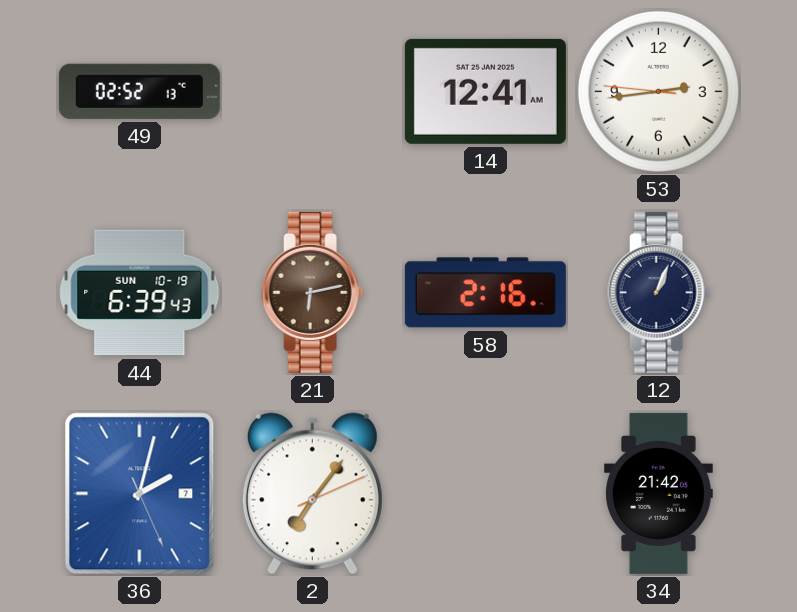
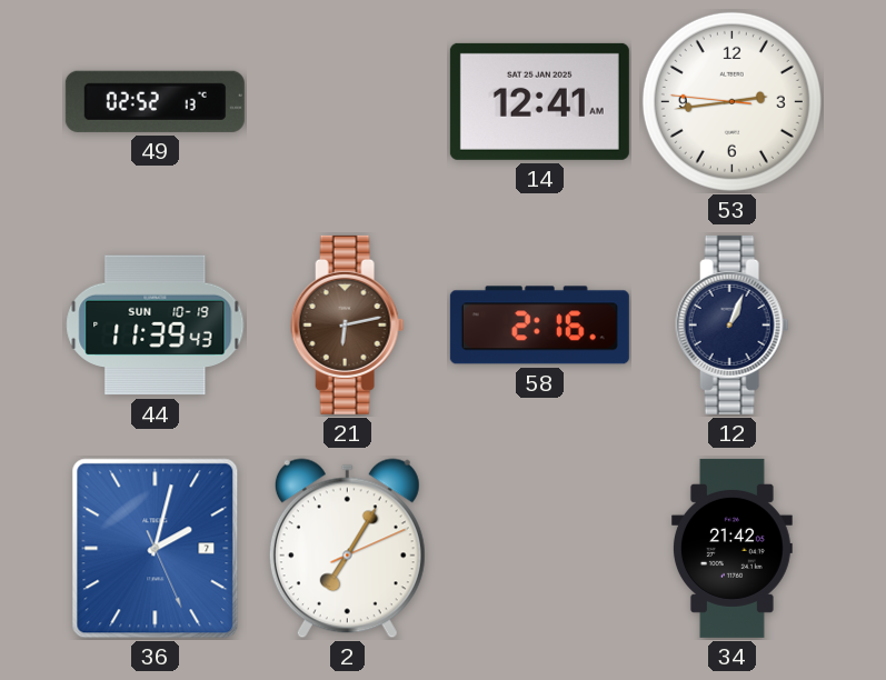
44: 6:39 -> 11:39
2: 7:06 -> 7:05
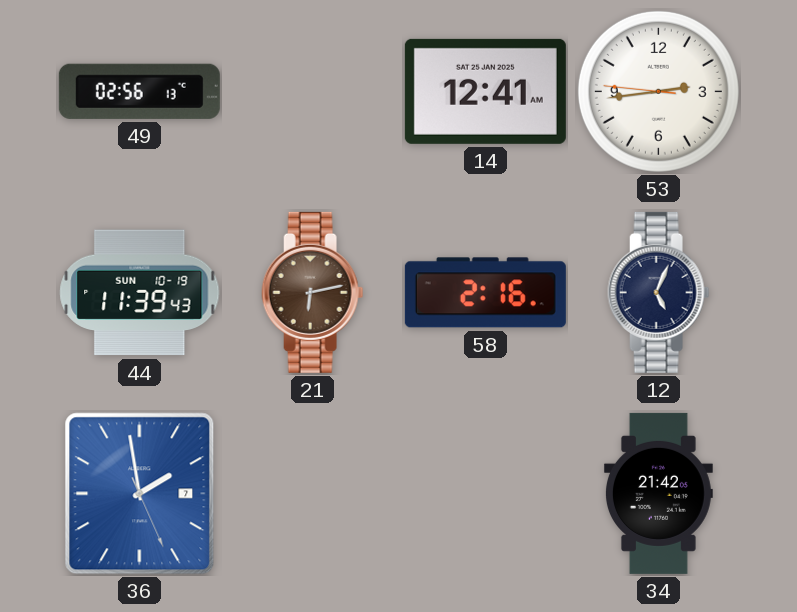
49: 02:52 -> 02:56
12: 1:04 -> 5:04
36: 2:02 -> 1:58
2: 7:05 -> none
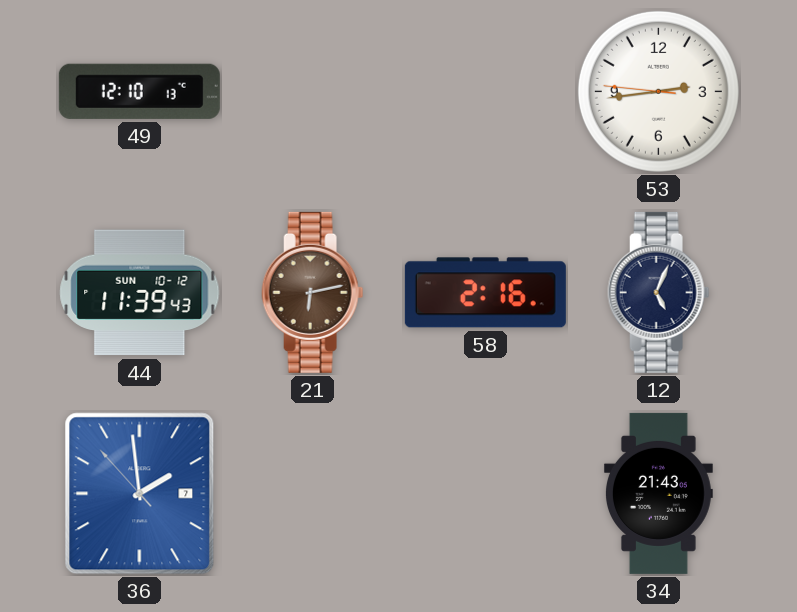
49: 02:56 -> 12:10
14: 12:41 -> none
44 date: SUN 10-19 -> SUN 10-12
36: 1:58:26 -> 1:58:53
34: 21:42 -> 21:43
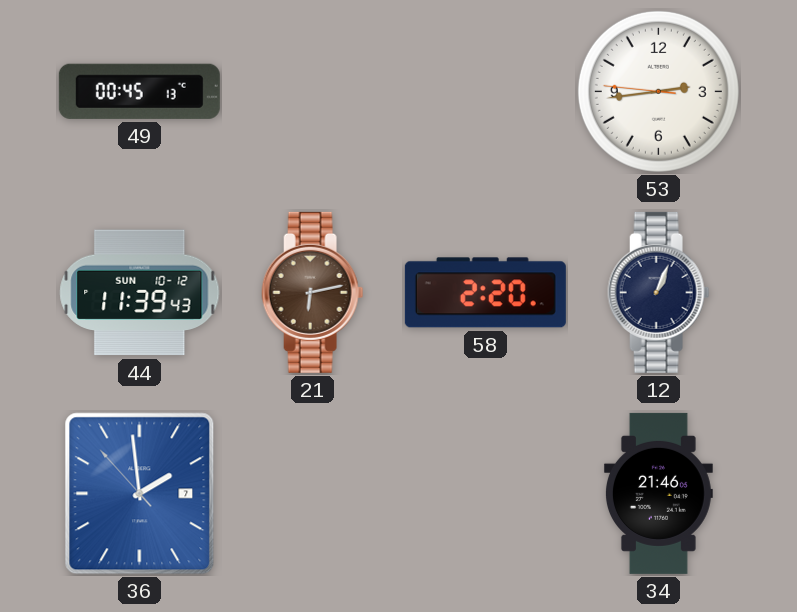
49: 12:10 -> 00:45
58: 2:16 -> 2:20
12: 5:04 -> 1:04
34: 21:43 -> 21:46
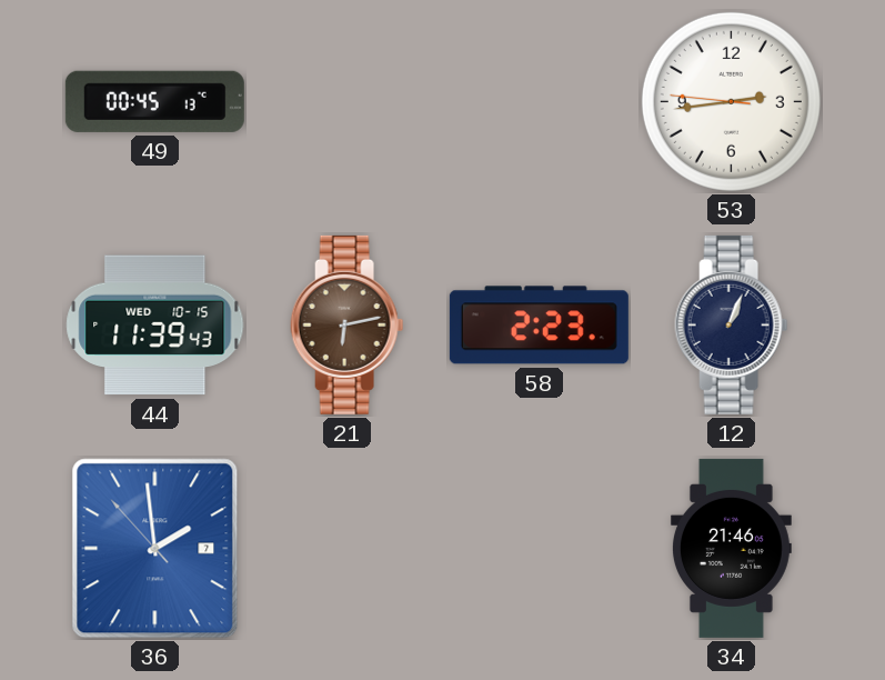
44 date: SUN 10-12 -> WED 10-15
58: 2:20 -> 2:23
